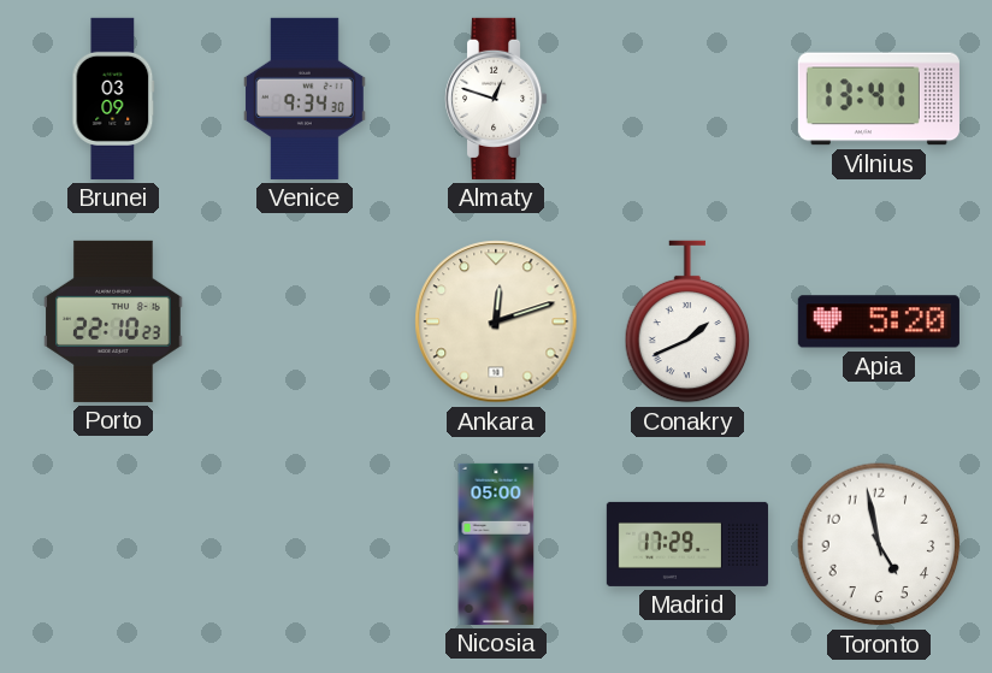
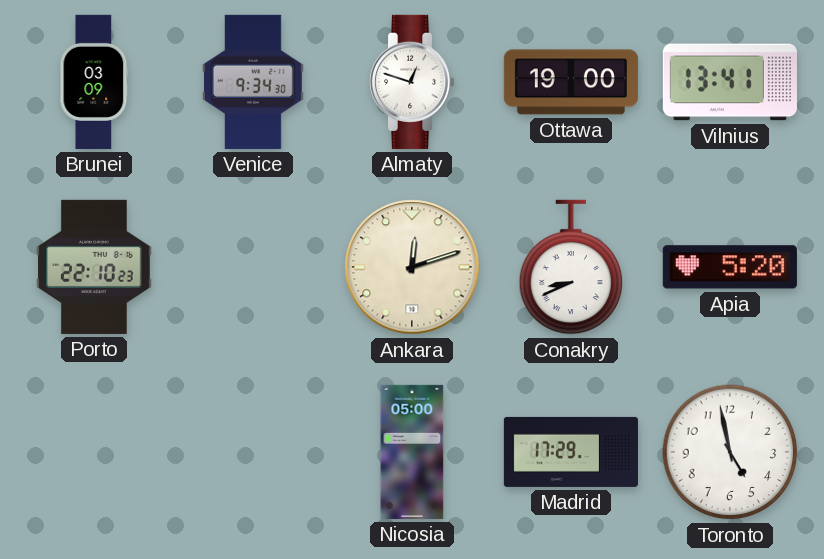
Ottawa: none -> 19:00
Conakry: 1:41 -> 8:41
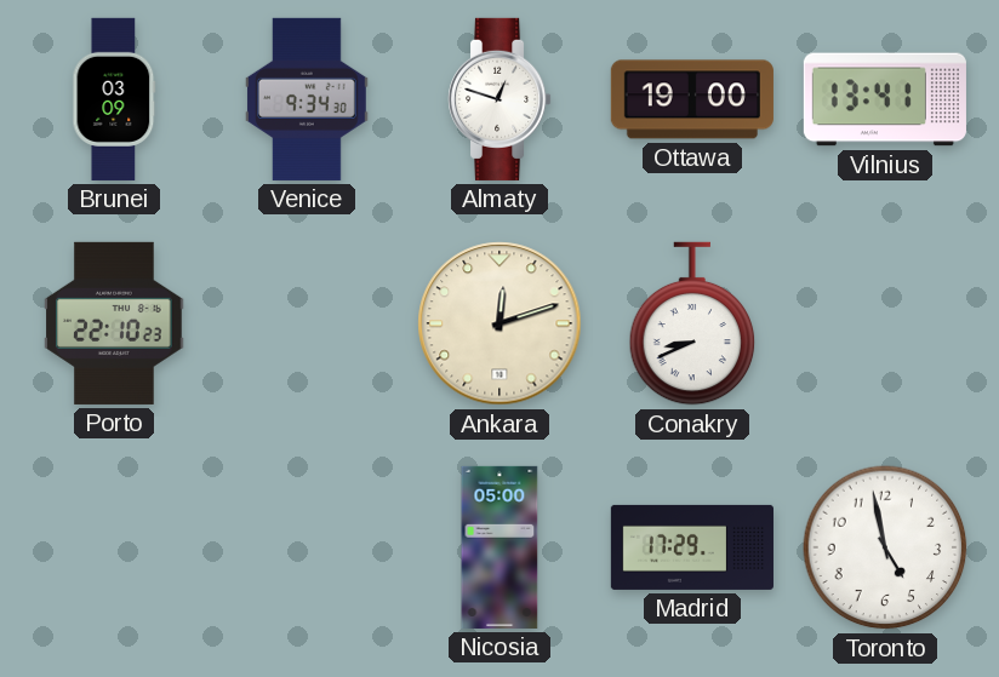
Apia: 5:20 -> none
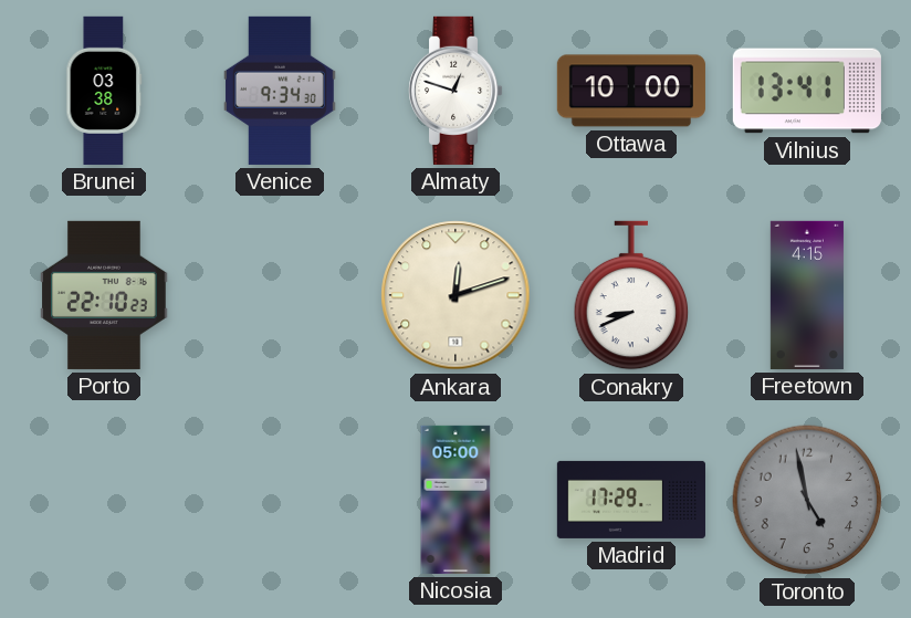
Brunei: 03:09 -> 03:38
Ottawa: 19:00 -> 10:00
Freetown: none -> 4:15
Toronto dial: white -> grey
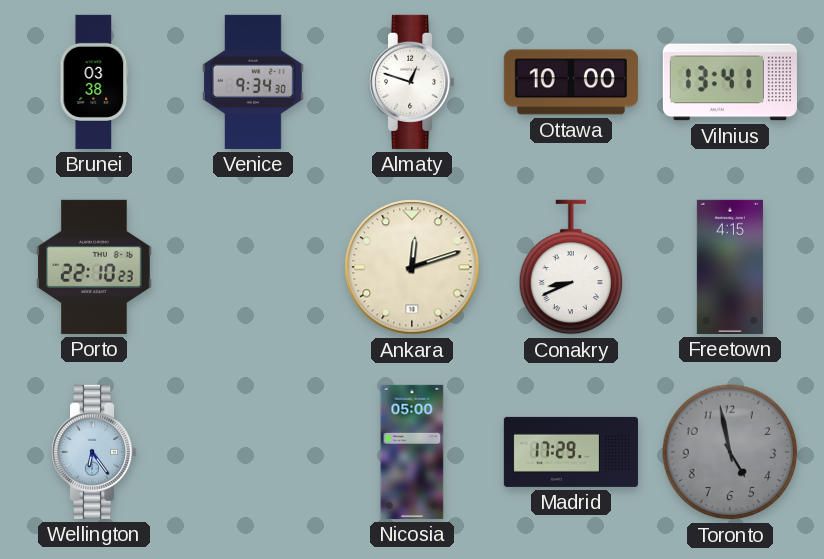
Wellington: none -> 6:24
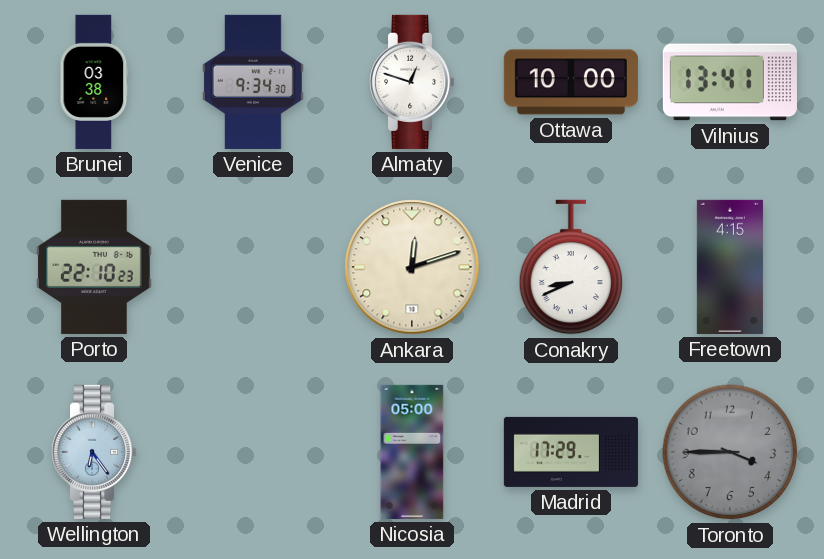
Toronto: 4:58 -> 3:45
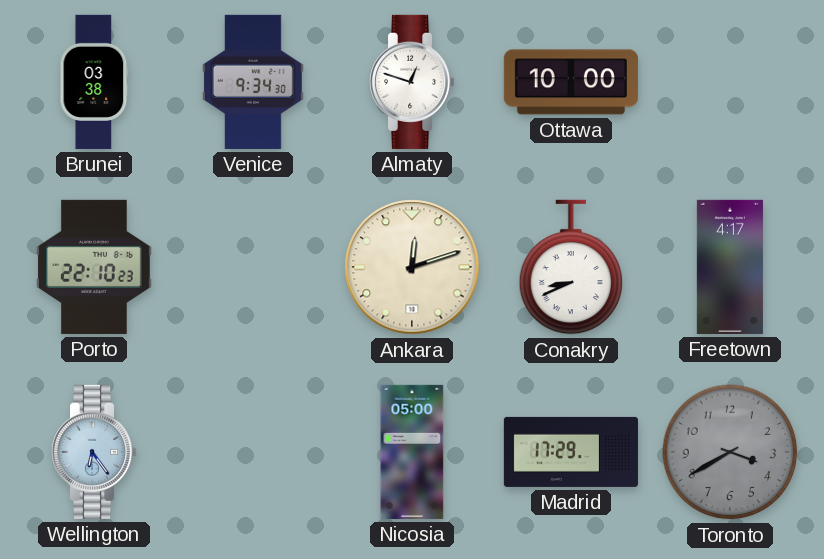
Vilnius: 13:41 -> none
Freetown: 4:15 -> 4:17
Toronto: 3:45 -> 3:40
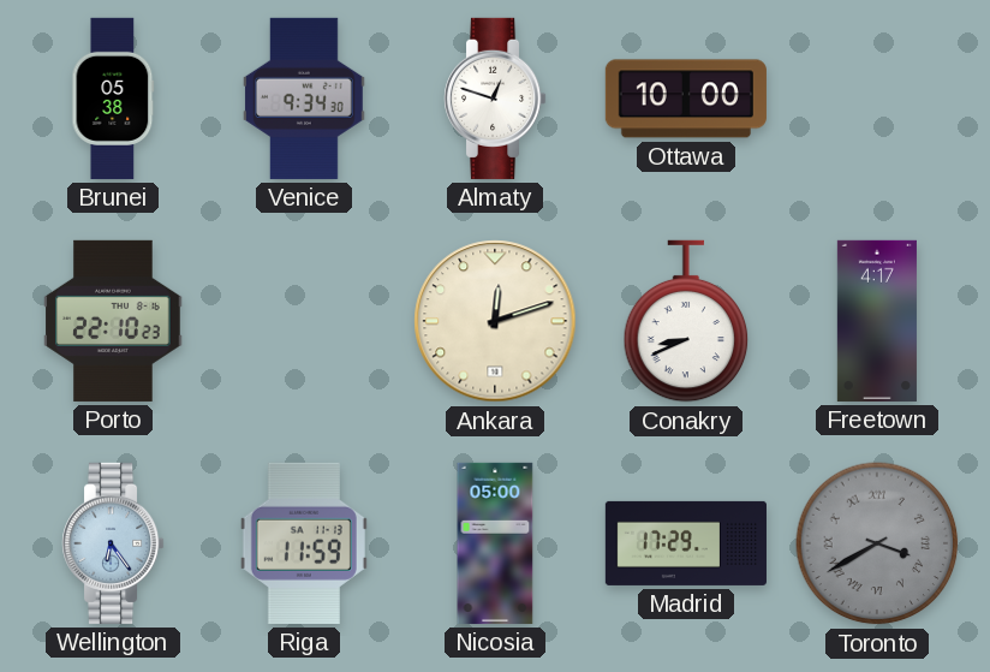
Brunei: 03:38 -> 05:38
Riga: none -> 11:59
Toronto numerals: Arabic -> Roman
